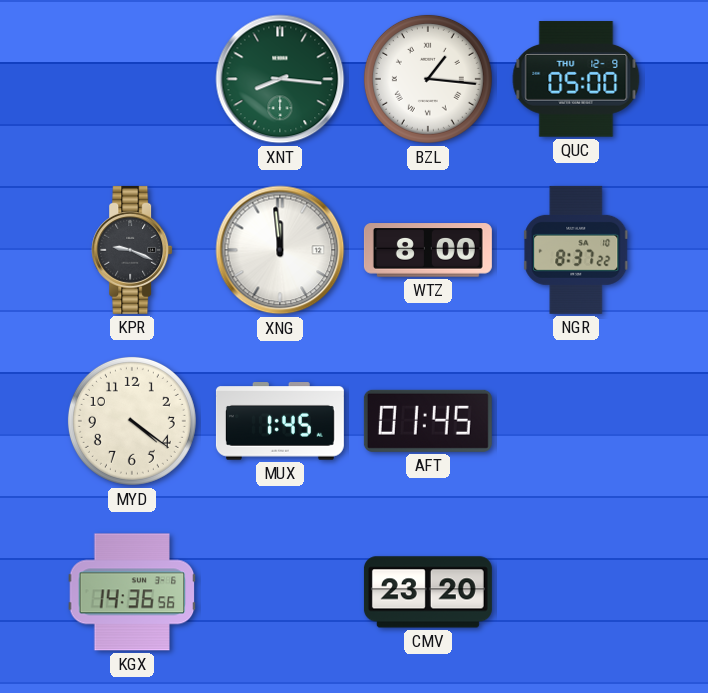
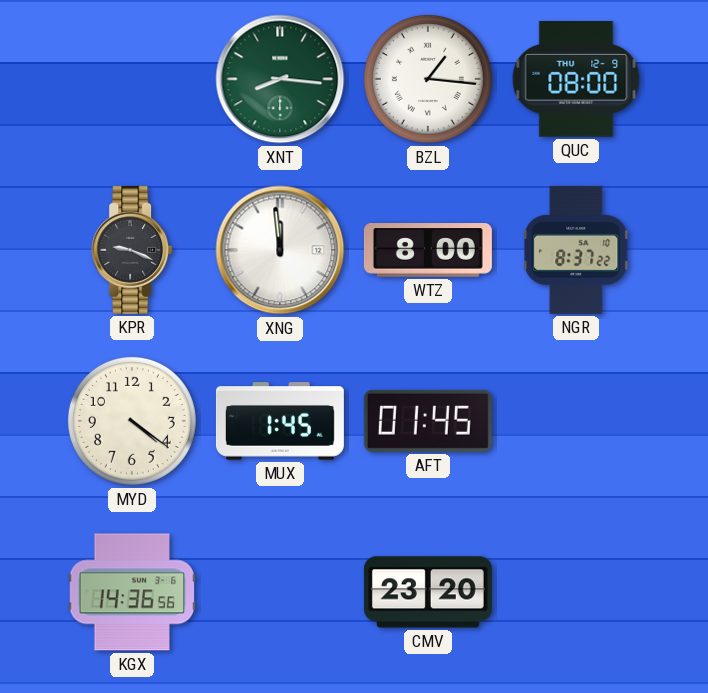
QUC: 05:00 -> 08:00
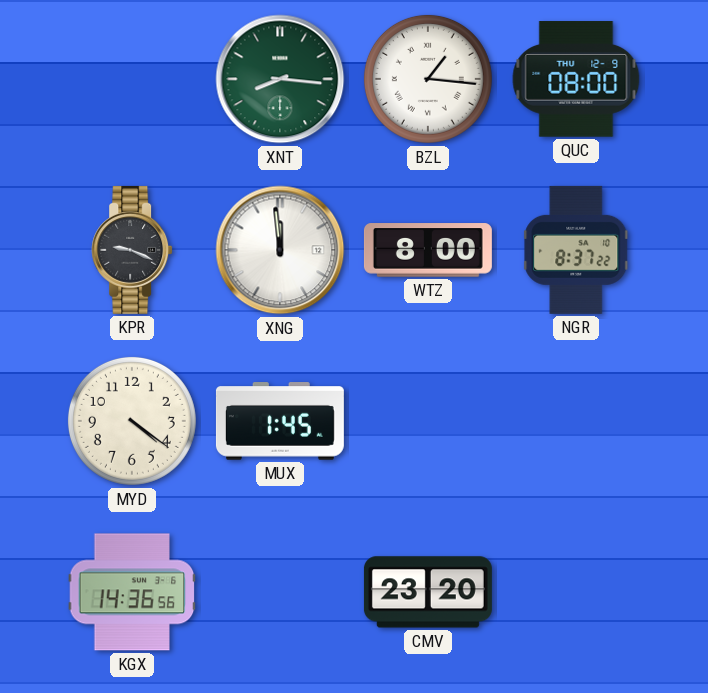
AFT: 01:45 -> none
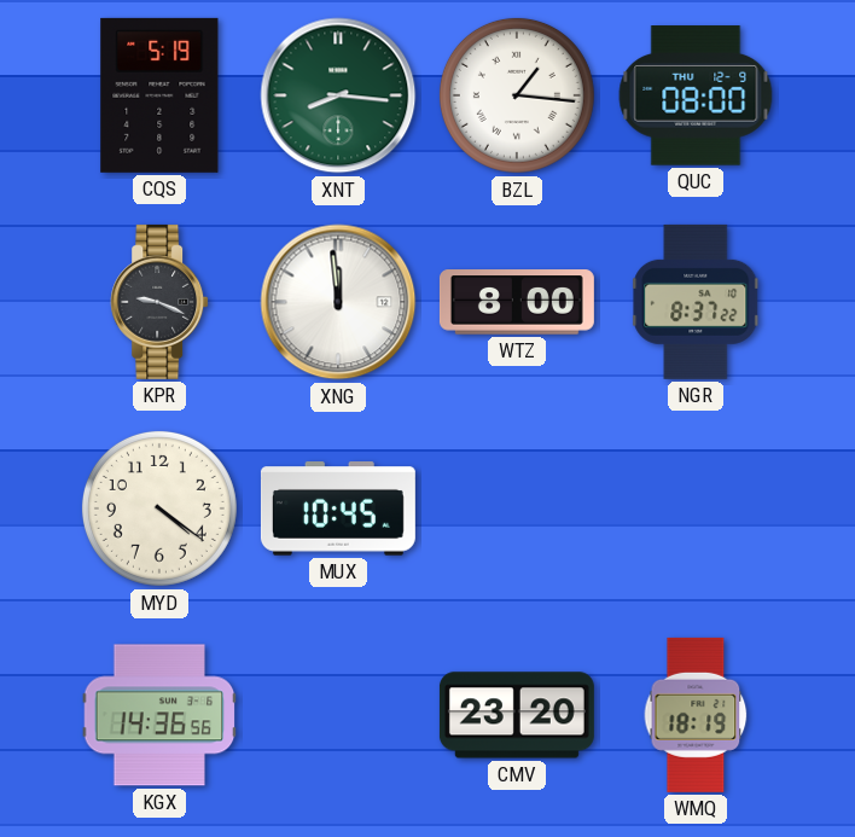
CQS: none -> 5:19
MUX: 1:45 -> 10:45
WMQ: none -> 18:19
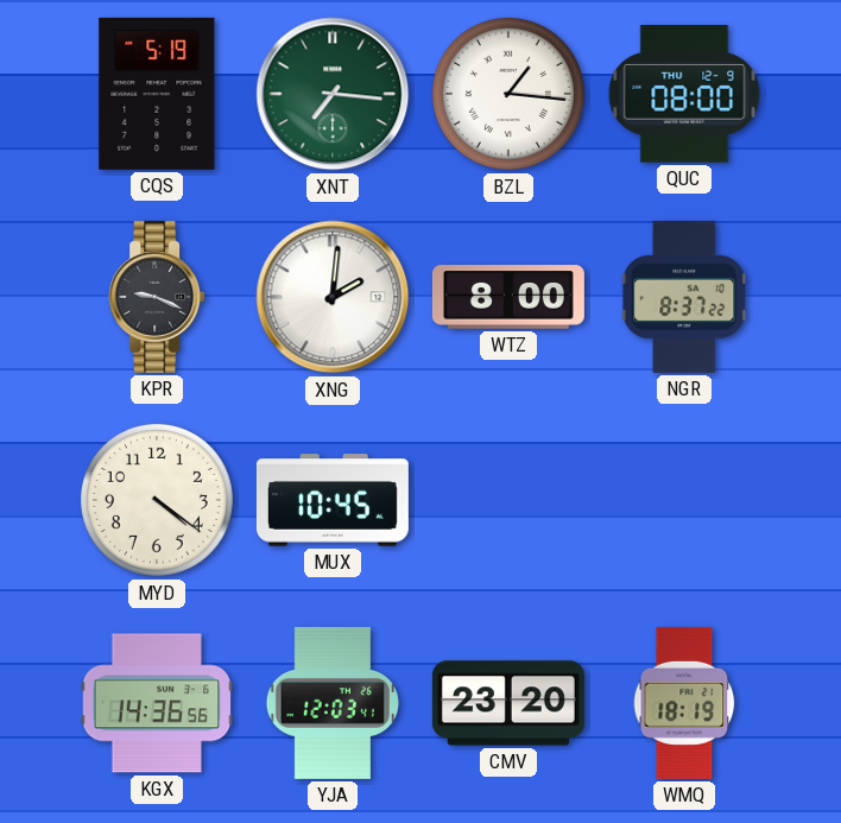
XNT: 8:16 -> 7:16
XNG: 11:59 -> 2:01
YJA: none -> 12:03
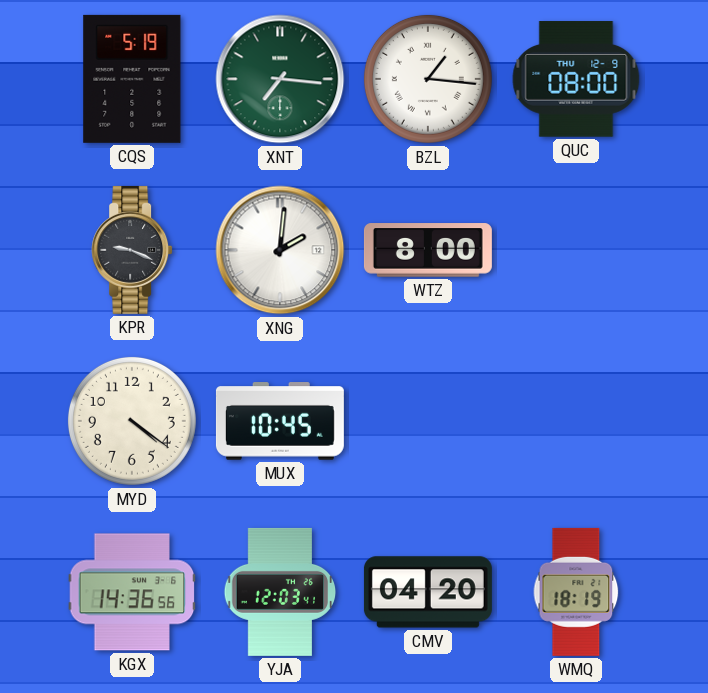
NGR: 8:37 -> none
CMV: 23:20 -> 04:20
